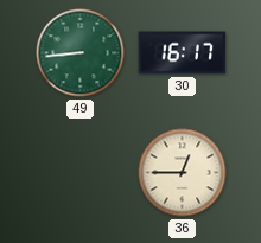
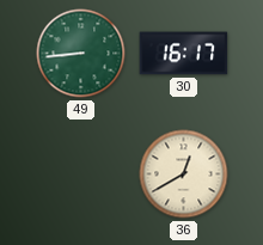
36: 12:45 -> 12:40
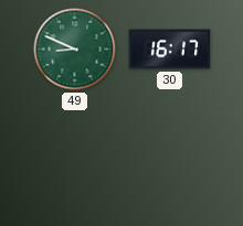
49: 8:44 -> 8:49
36: 12:40 -> none
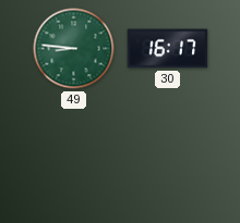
49: 8:49 -> 8:46
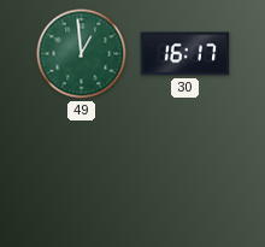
49: 8:46 -> 12:59
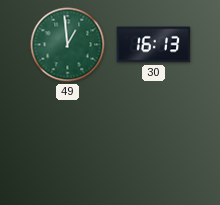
30: 16:17 -> 16:13
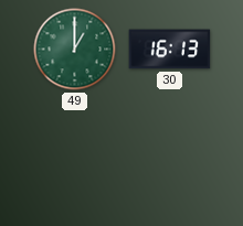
49: 12:59 -> 1:00
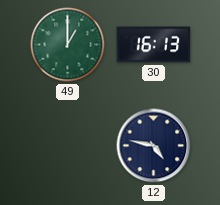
12: none -> 4:47
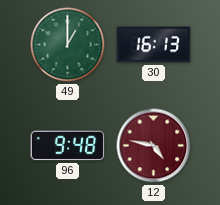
96: none -> 9:48
12 dial: navy -> burgundy
